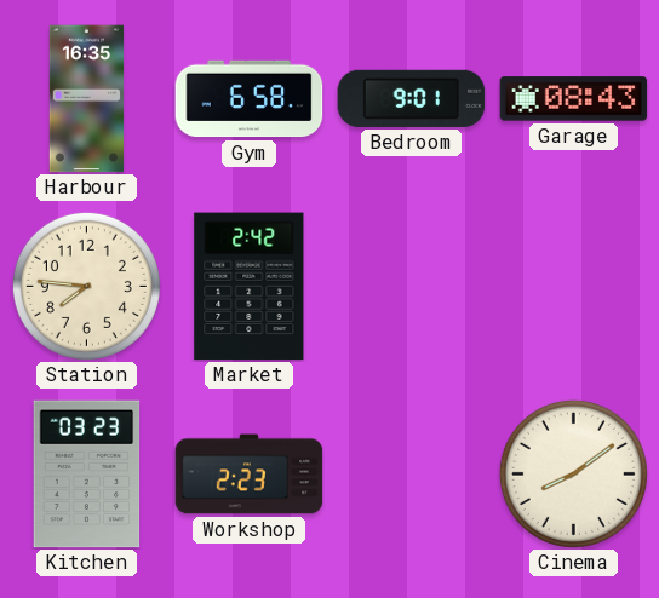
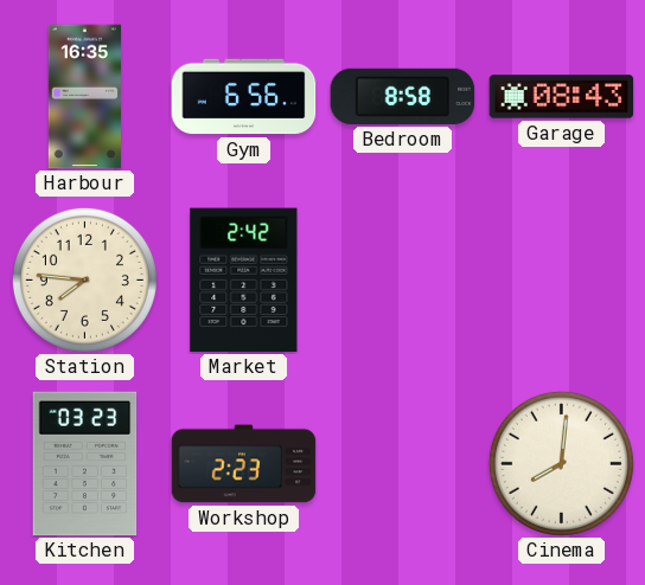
Gym: 6:58 -> 6:56
Bedroom: 9:01 -> 8:58
Cinema: 8:09 -> 8:01
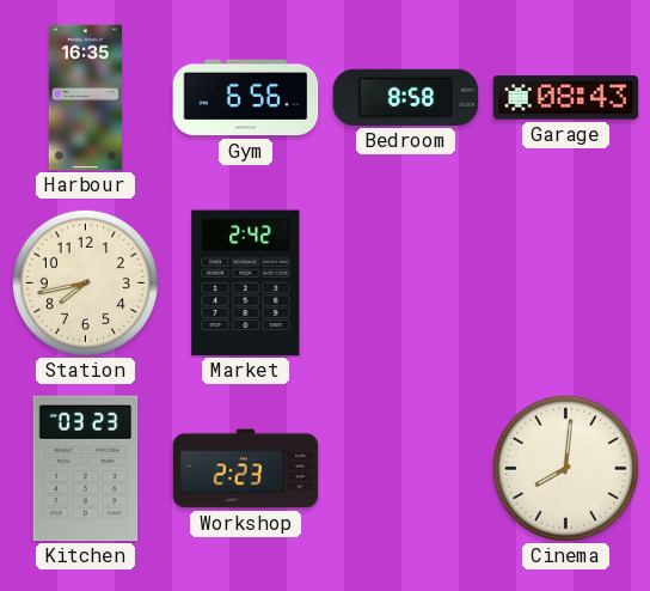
Station: 7:46 -> 7:43
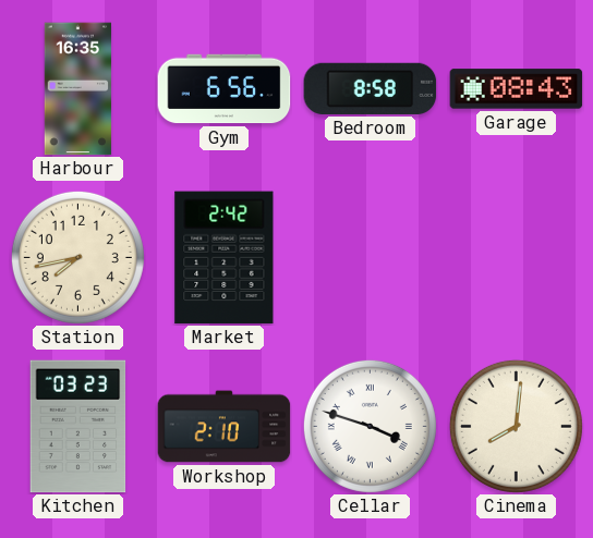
Workshop: 2:23 -> 2:10
Cellar: none -> 3:48
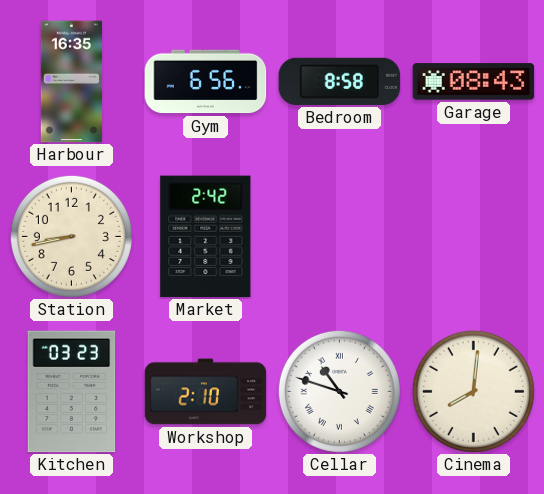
Station: 7:43 -> 8:43
Cellar: 3:48 -> 10:48
